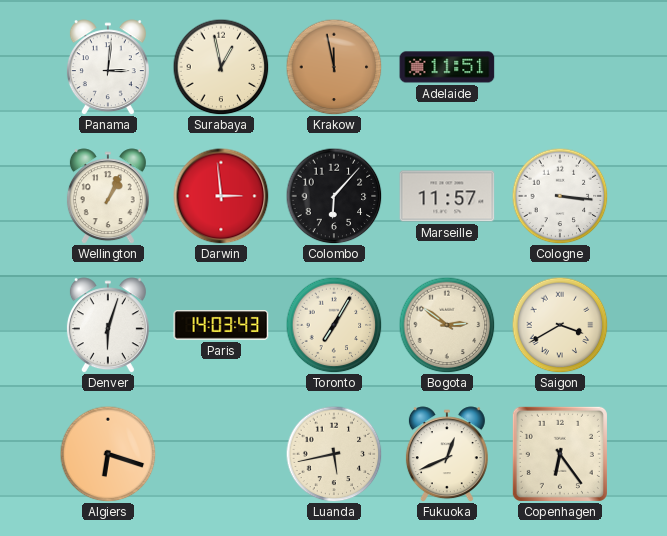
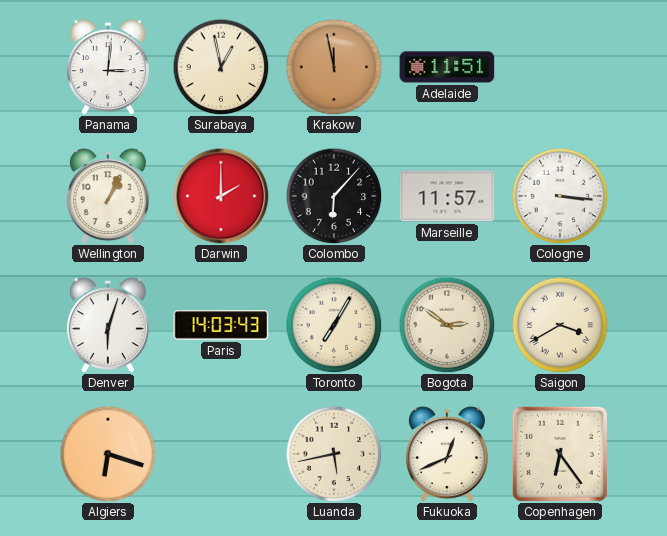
Darwin: 2:59 -> 2:00
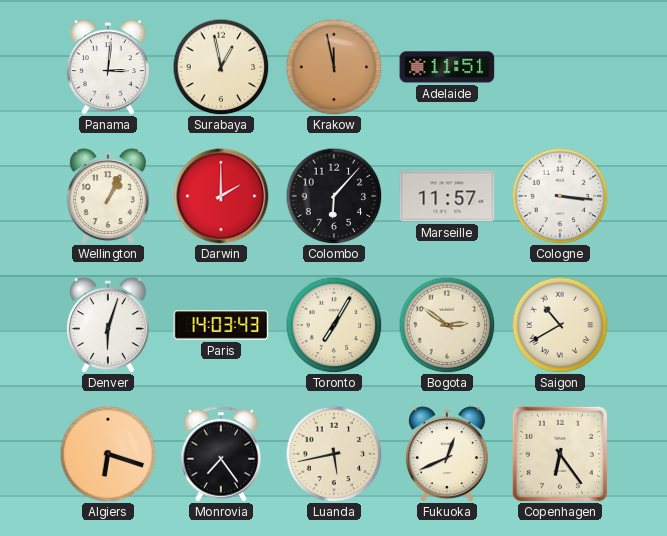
Saigon: 3:40 -> 10:40
Monrovia: none -> 7:24
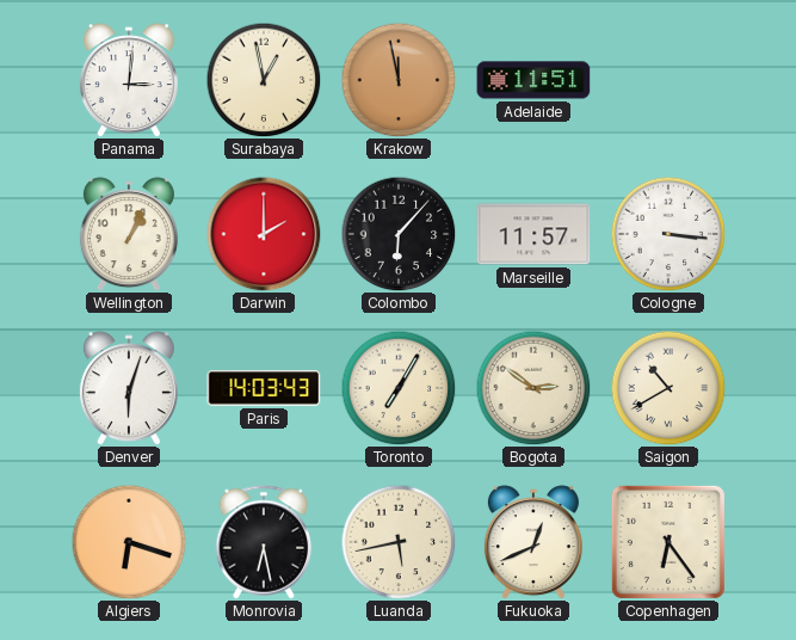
Monrovia: 7:24 -> 6:28
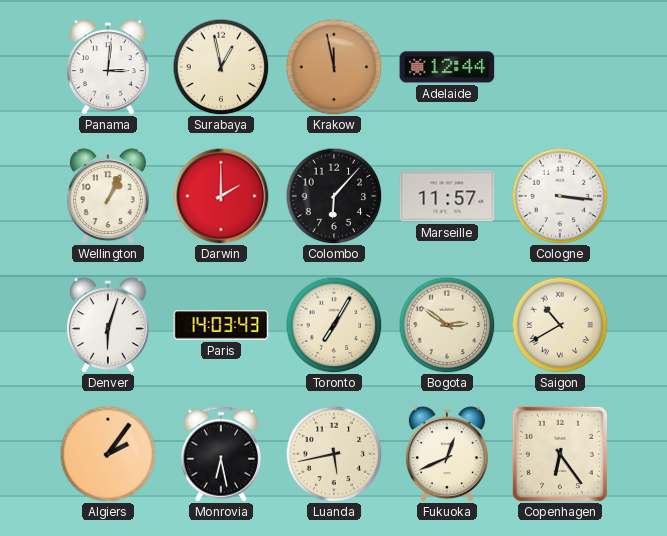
Adelaide: 11:51 -> 12:44
Algiers: 6:18 -> 2:06
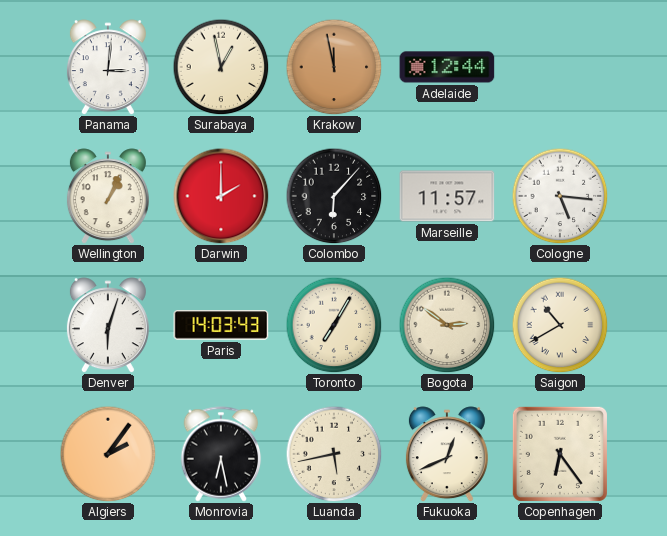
Cologne: 3:16 -> 5:16
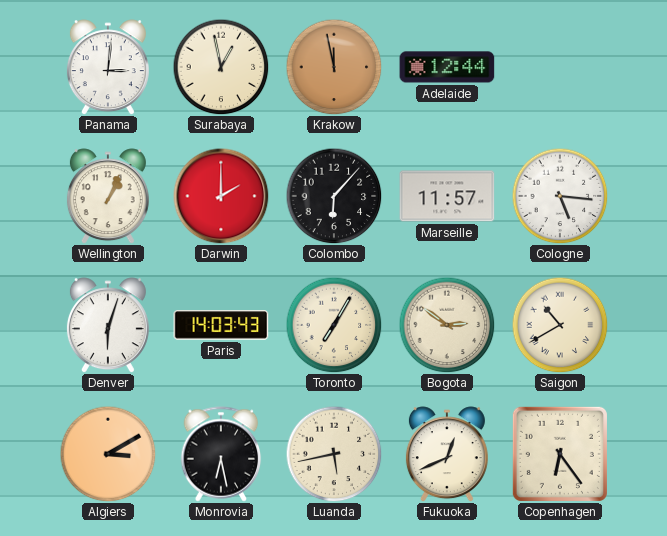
Algiers: 2:06 -> 3:10
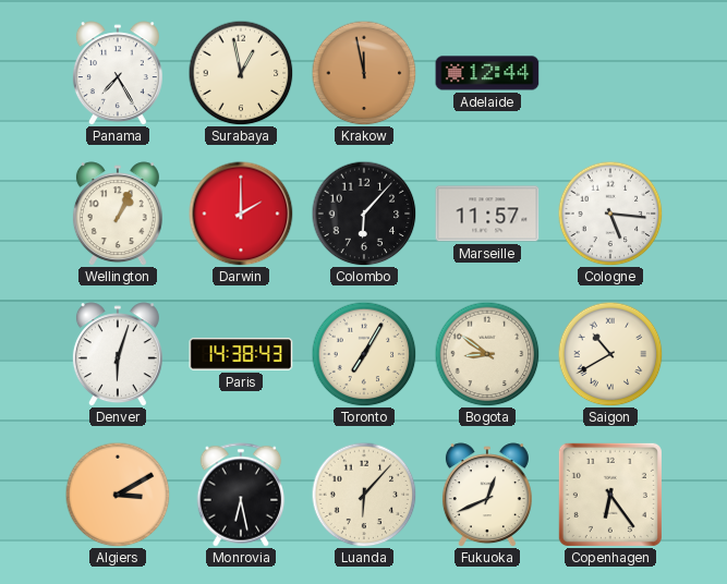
Panama: 3:01 -> 7:25
Paris: 14:03 -> 14:38
Bogota: 2:51 -> 8:51
Luanda: 5:43 -> 6:07
